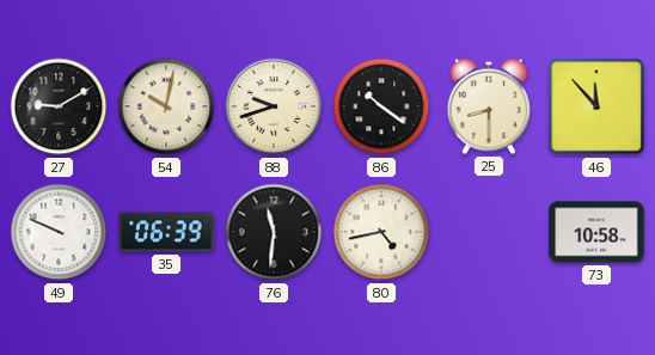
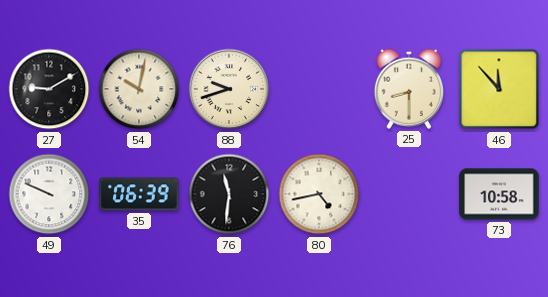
86: 10:21 -> none
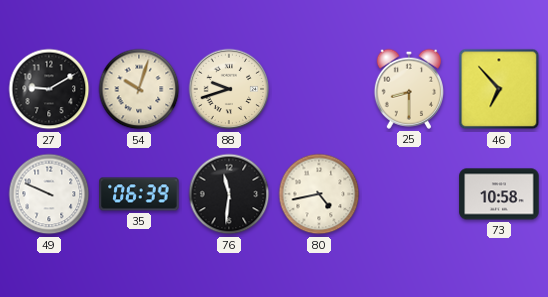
54: 10:02 -> 10:03
46: 11:53 -> 6:53
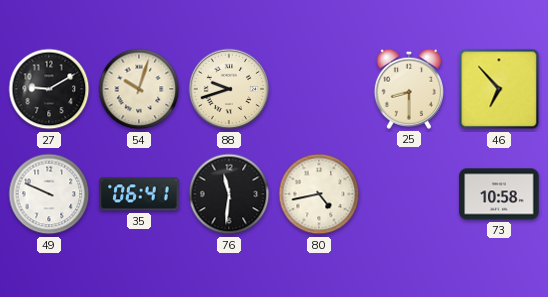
35: 06:39 -> 06:41
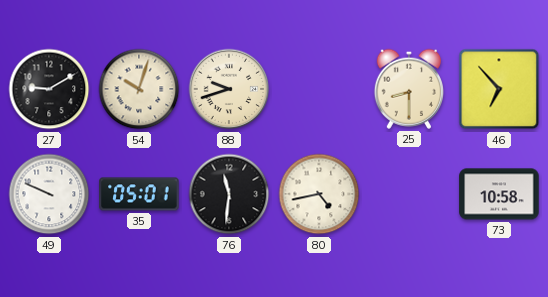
35: 06:41 -> 05:01
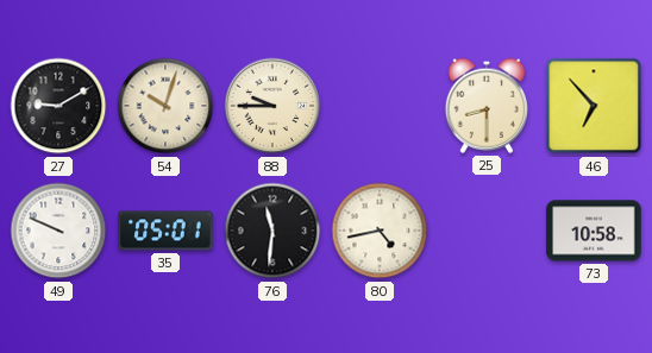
88: 9:42 -> 9:45
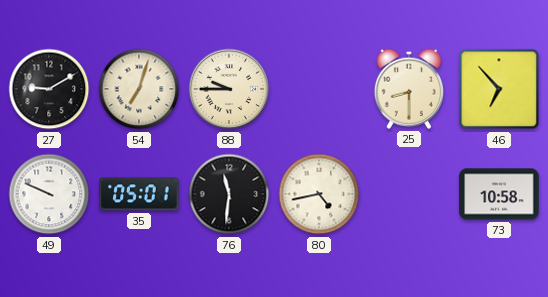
54: 10:03 -> 7:03
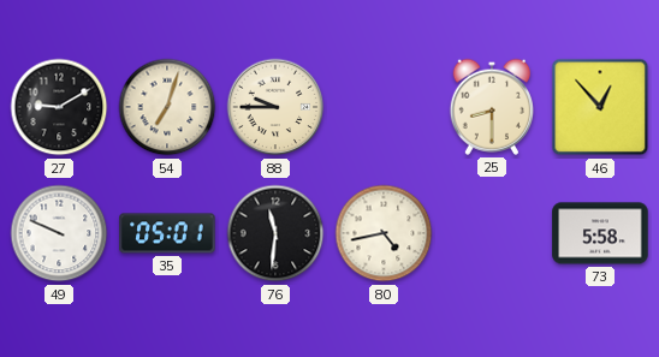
46: 6:53 -> 12:53
73: 10:58 -> 5:58
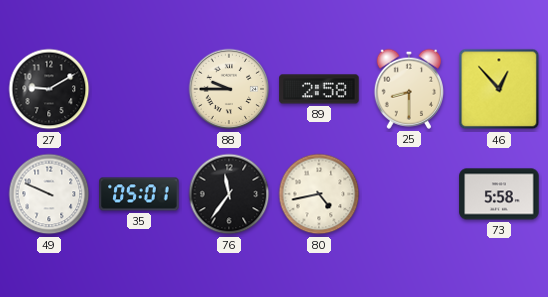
54: 7:03 -> none
89: none -> 2:58
76: 11:31 -> 11:36
